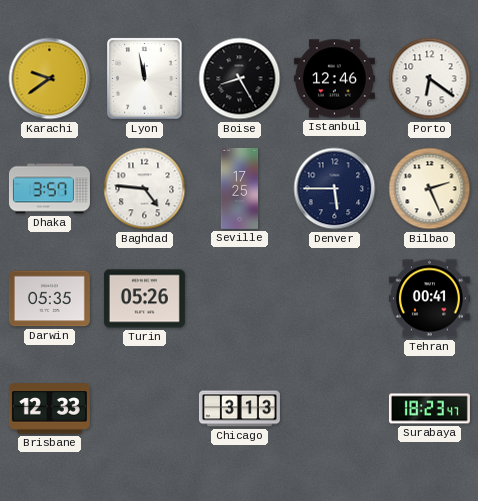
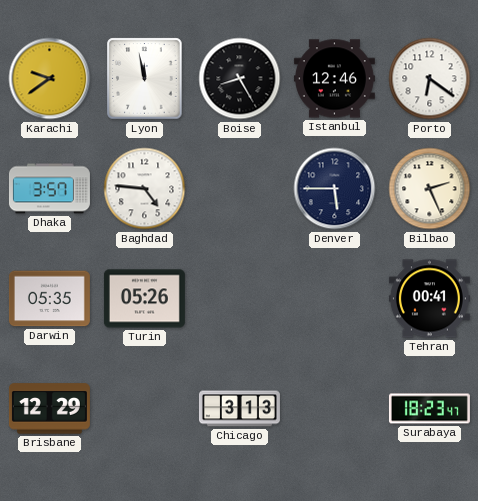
Seville: 17:25 -> none
Brisbane: 12:33 -> 12:29
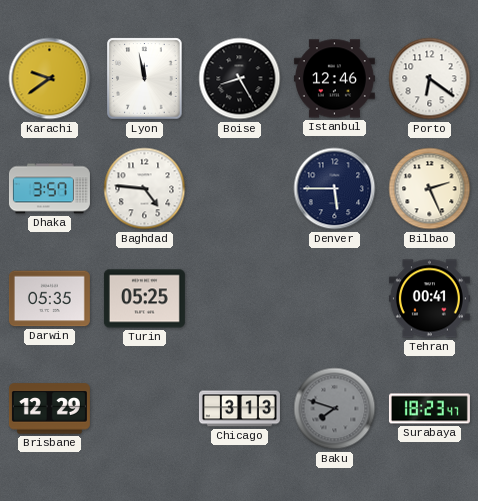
Turin: 05:26 -> 05:25
Baku: none -> 7:48
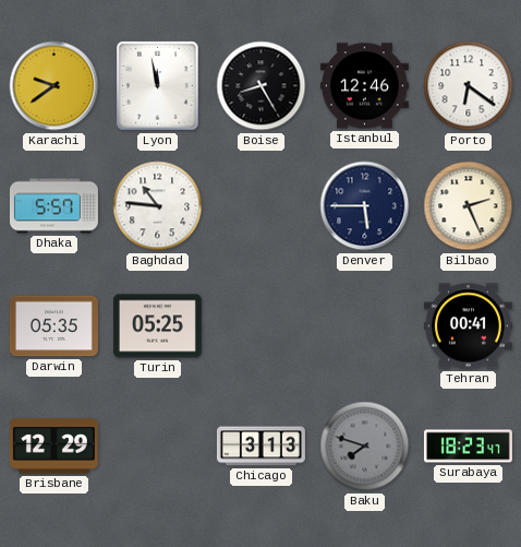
Dhaka: 3:57 -> 5:57
Baghdad: 4:46 -> 10:46
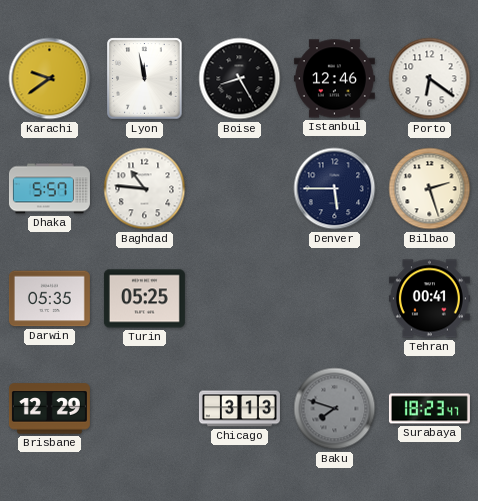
Bilbao: 2:26 -> 2:27
